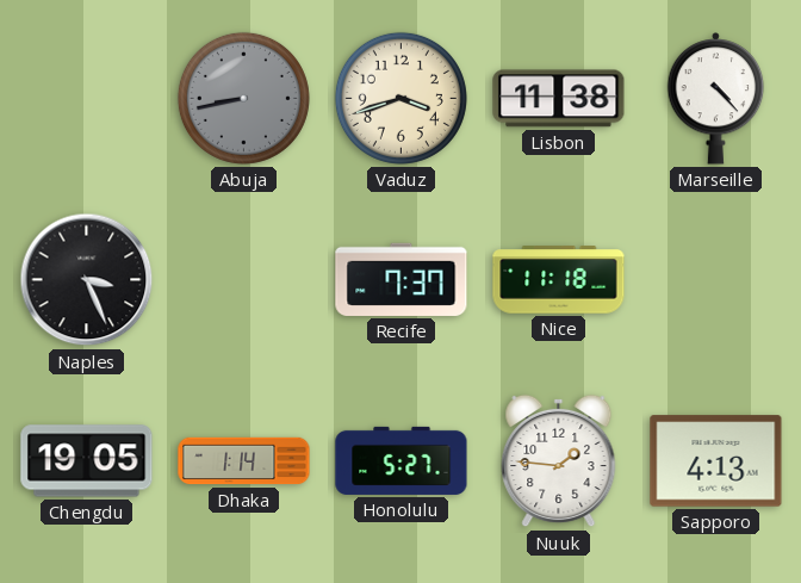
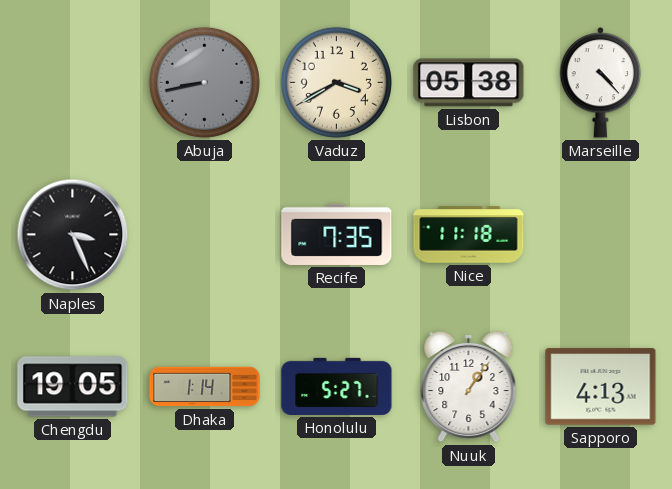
Vaduz: 3:42 -> 3:40
Lisbon: 11:38 -> 05:38
Recife: 7:37 -> 7:35
Nuuk: 1:46 -> 1:06
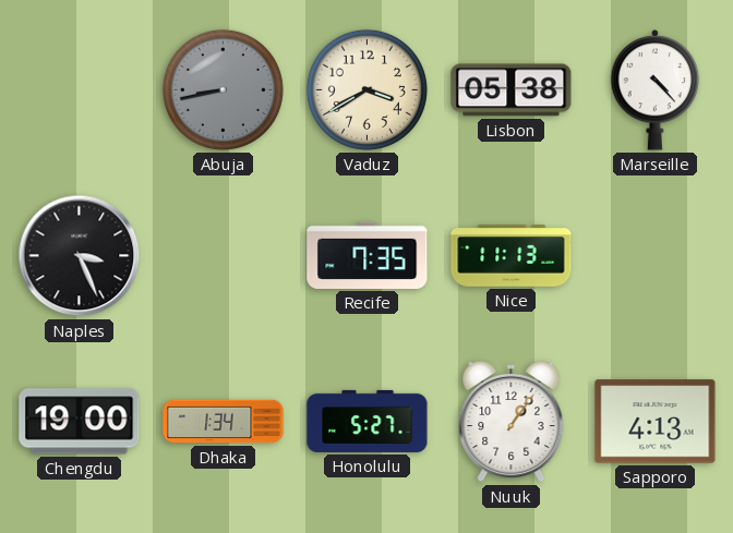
Nice: 11:18 -> 11:13
Chengdu: 19:05 -> 19:00
Dhaka: 1:14 -> 1:34
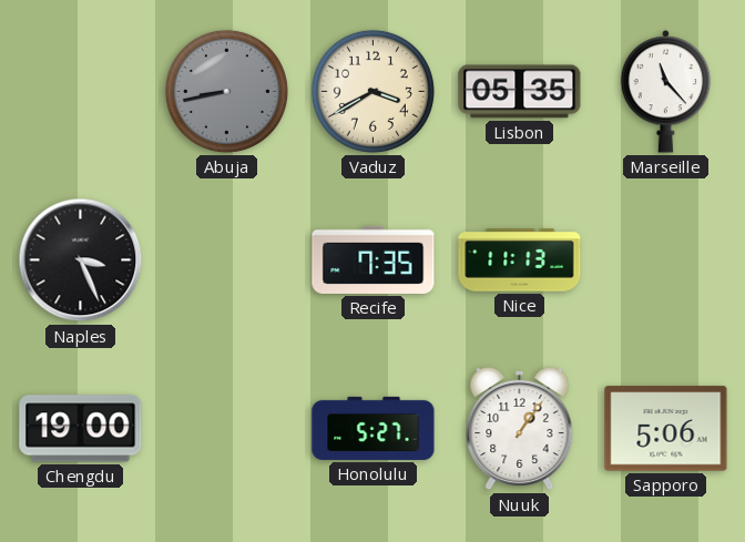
Lisbon: 05:38 -> 05:35
Marseille: 4:23 -> 11:23
Dhaka: 1:34 -> none
Sapporo: 4:13 -> 5:06
